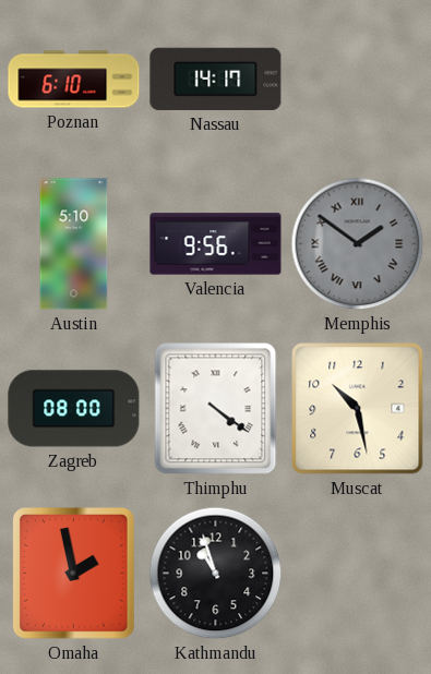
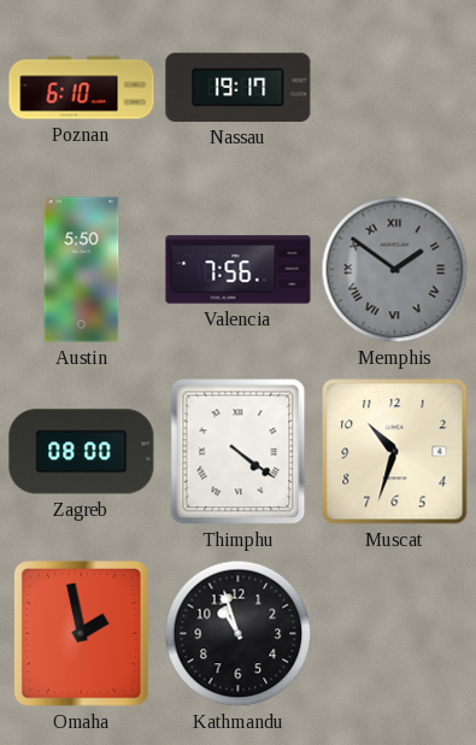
Nassau: 14:17 -> 19:17
Austin: 5:10 -> 5:50
Valencia: 9:56 -> 7:56
Muscat: 10:28 -> 10:33
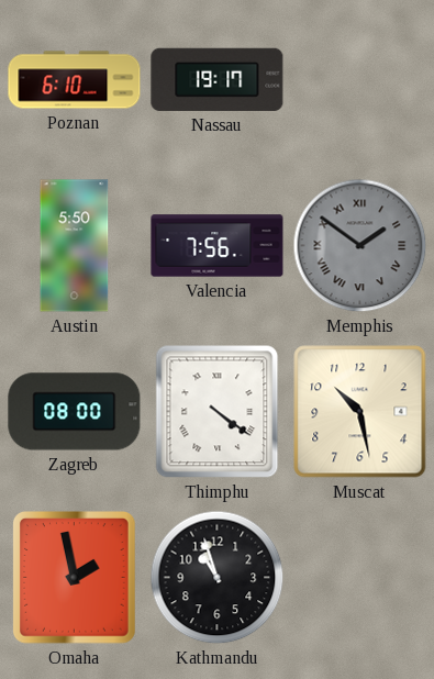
Muscat: 10:33 -> 10:28
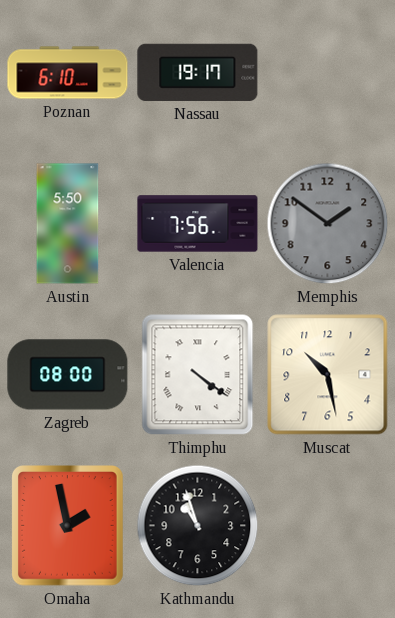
Memphis numerals: Roman -> Arabic
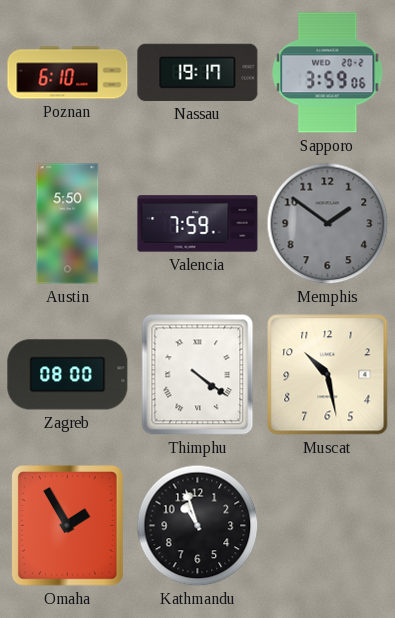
Sapporo: none -> 3:59
Valencia: 7:56 -> 7:59
Omaha: 1:58 -> 1:55
